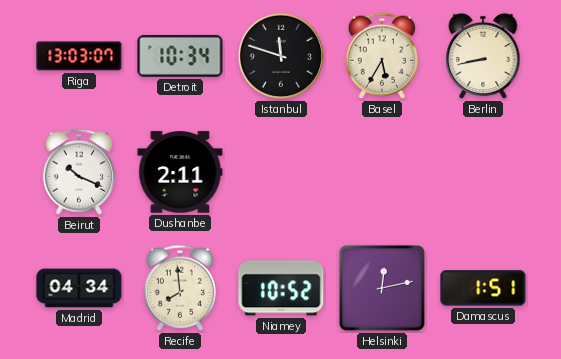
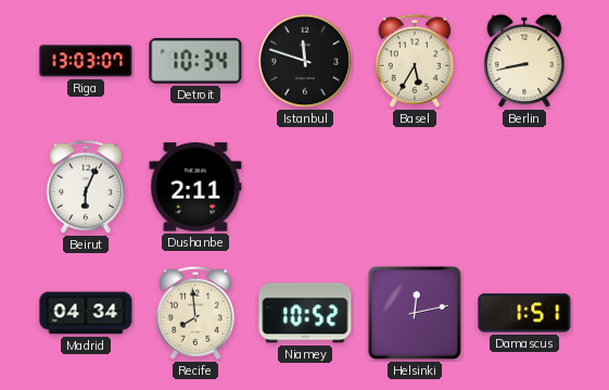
Beirut: 10:19 -> 6:04
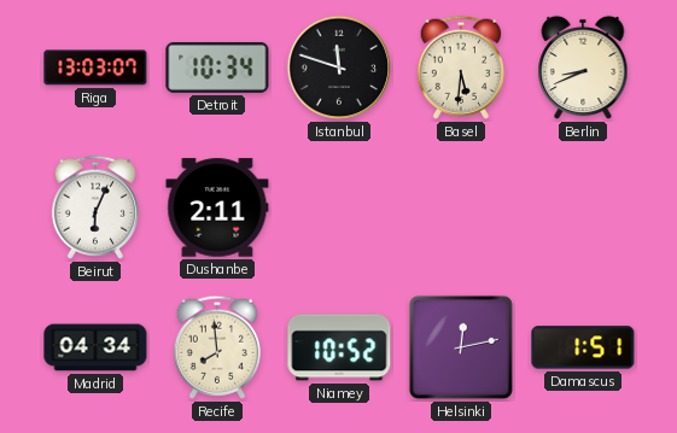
Basel: 5:35 -> 5:31
Berlin: 8:43 -> 8:41
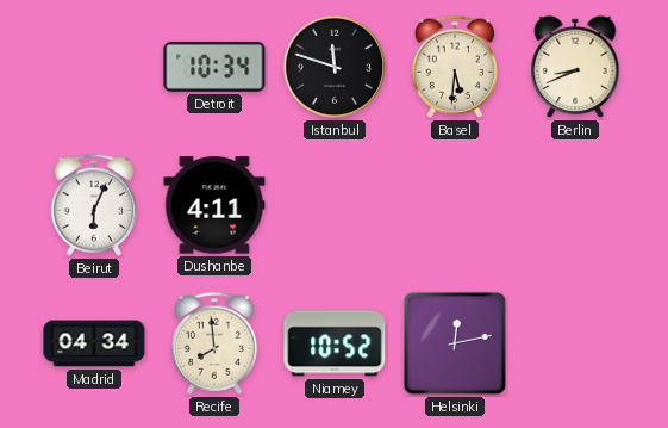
Riga: 13:03 -> none
Dushanbe: 2:11 -> 4:11
Damascus: 1:51 -> none
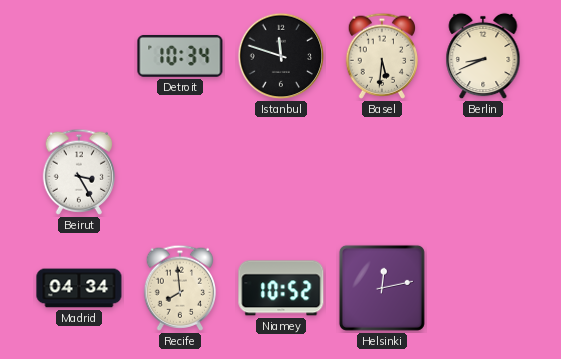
Beirut: 6:04 -> 3:25
Dushanbe: 4:11 -> none
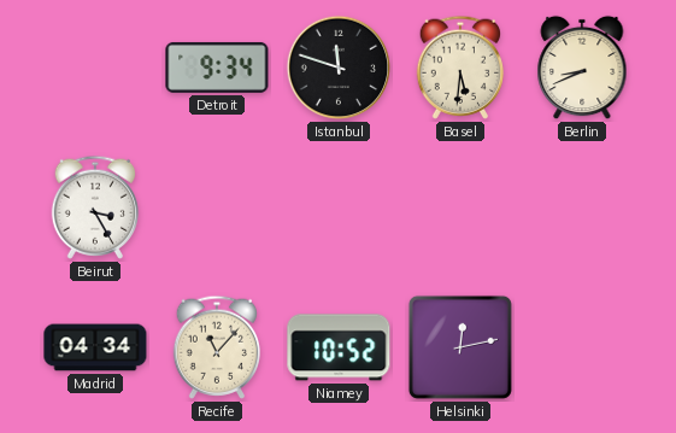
Detroit: 10:34 -> 9:34
Recife: 7:59 -> 11:07
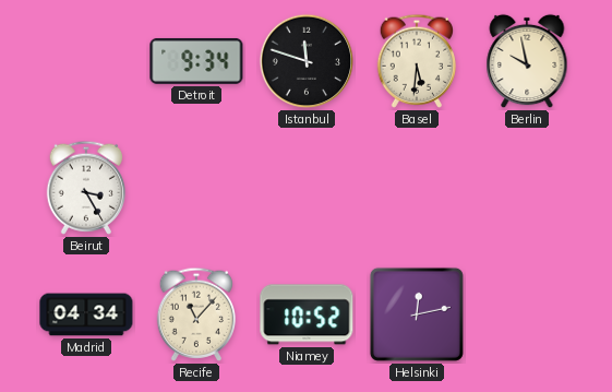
Berlin: 8:41 -> 9:58
